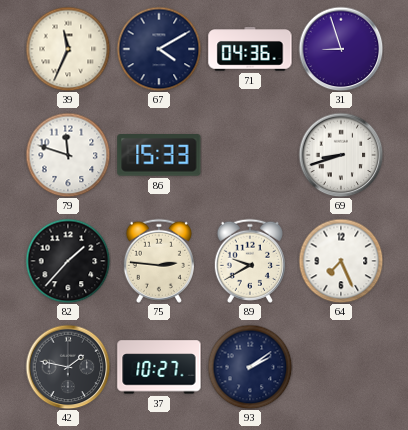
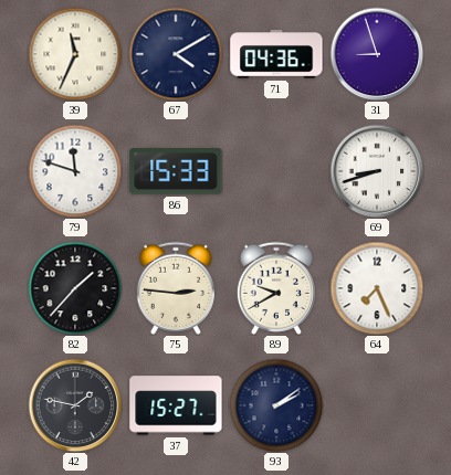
37: 10:27 -> 15:27
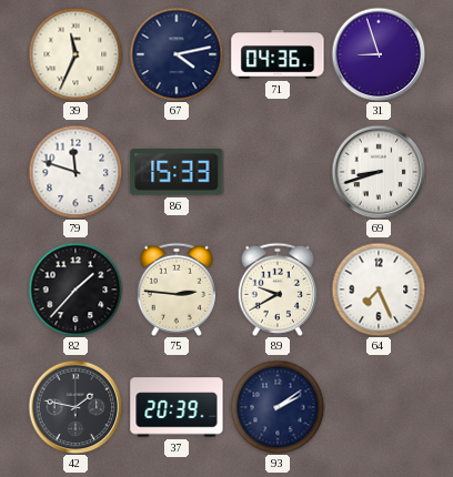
67: 4:10 -> 4:13
37: 15:27 -> 20:39
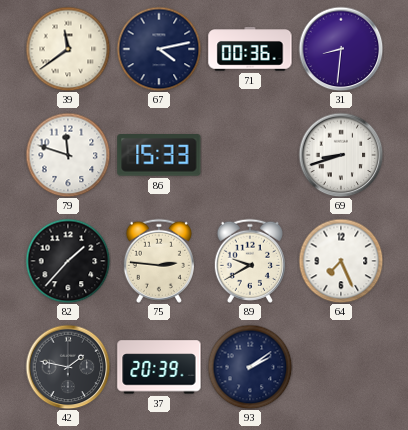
39: 11:34 -> 11:39
71: 04:36 -> 00:36
31: 8:57 -> 8:31
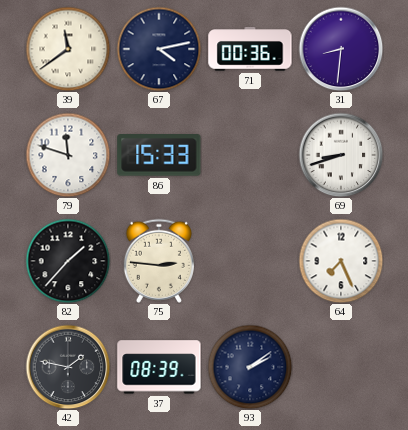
89: 9:40 -> none
37: 20:39 -> 08:39
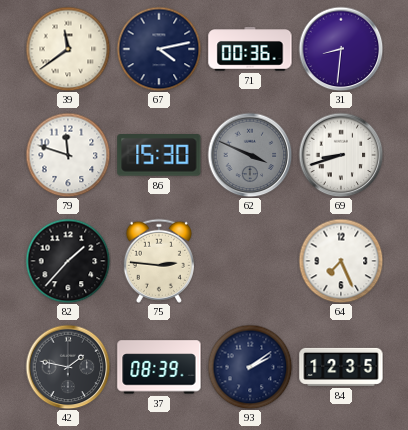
86: 15:33 -> 15:30
62: none -> 3:49
84: none -> 12:35
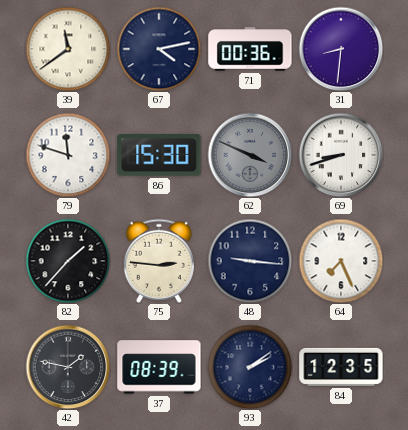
48: none -> 9:16
